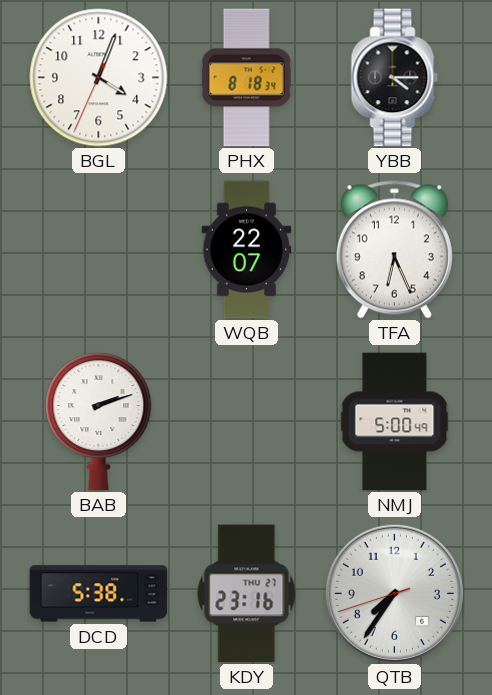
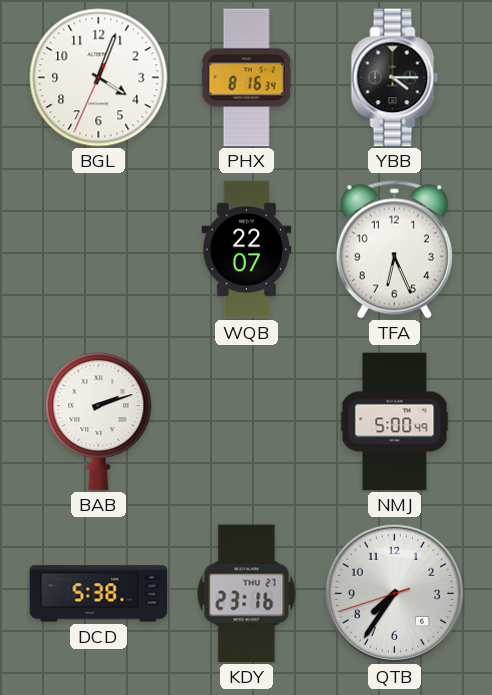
PHX: 8:18 -> 8:16
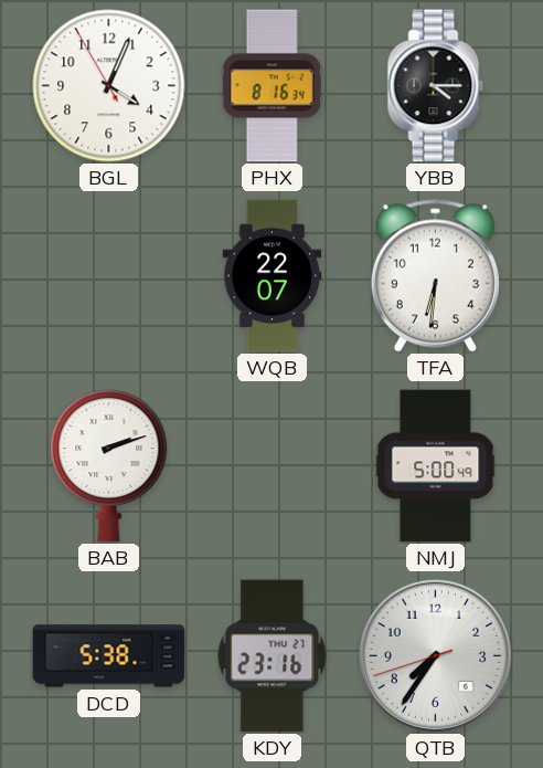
BGL: 4:03:34 -> 4:03:55
TFA: 6:26 -> 6:31
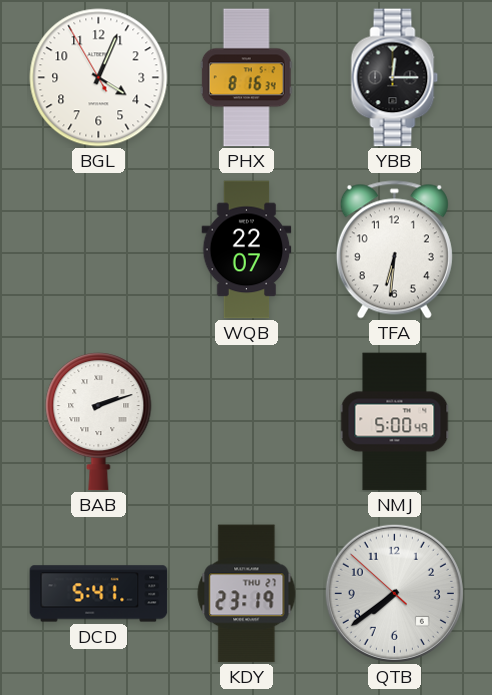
YBB: 4:15 -> 12:15
DCD: 5:38 -> 5:41
KDY: 23:16 -> 23:19
QTB: 7:35 -> 7:38
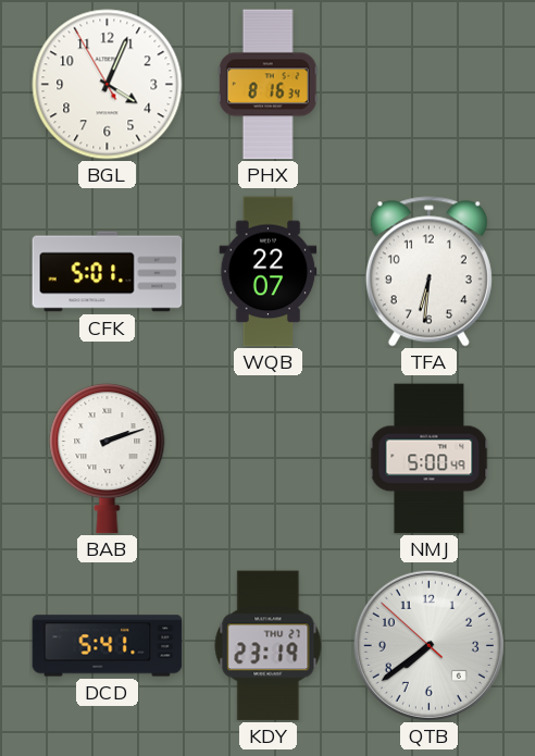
YBB: 12:15 -> none
CFK: none -> 5:01
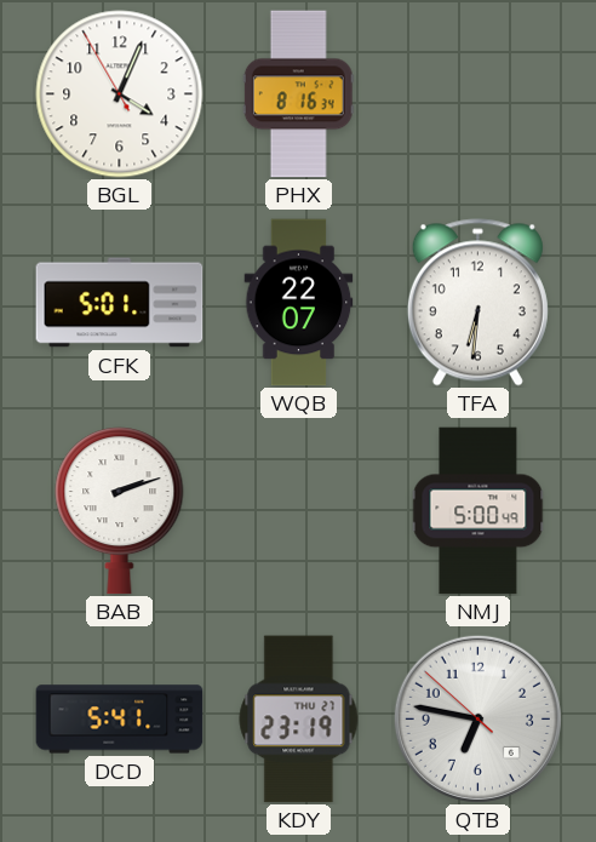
QTB: 7:38 -> 6:46
